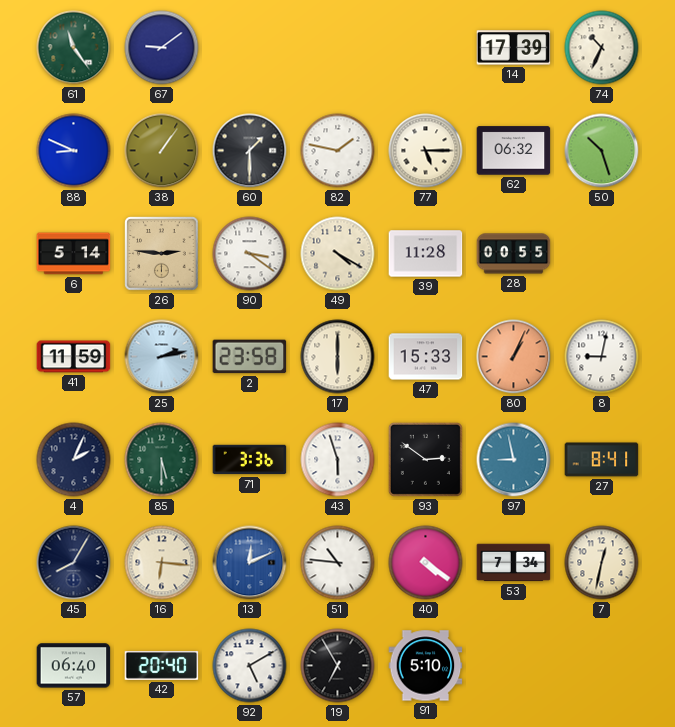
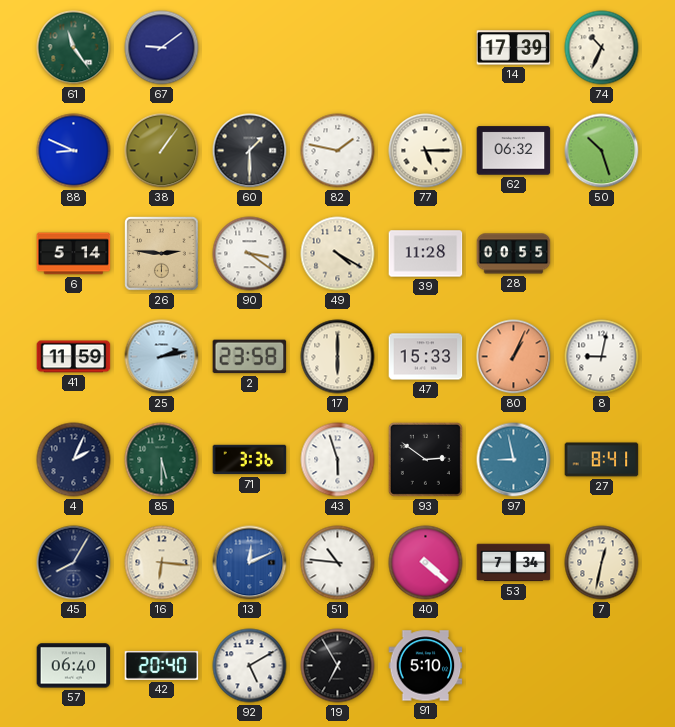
40: 4:21 -> 4:22
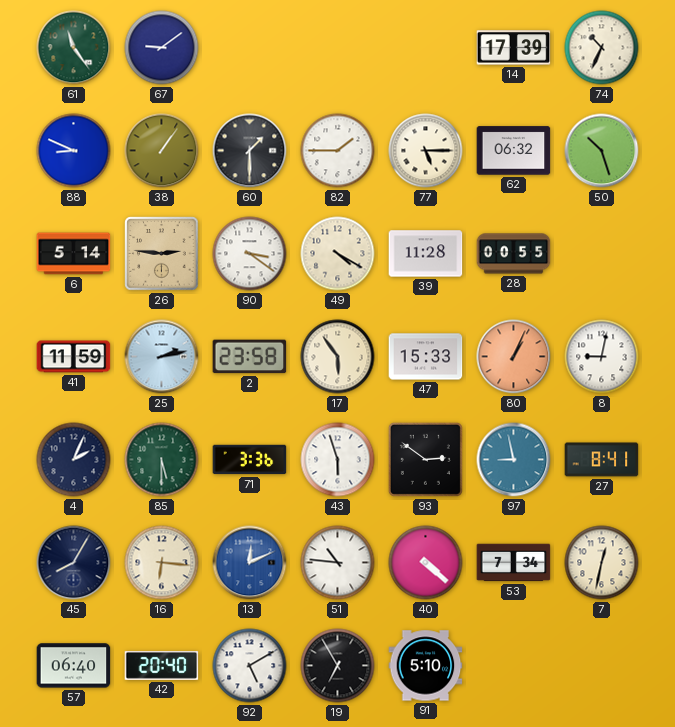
82: 1:47 -> 1:45
17: 6:00 -> 5:54
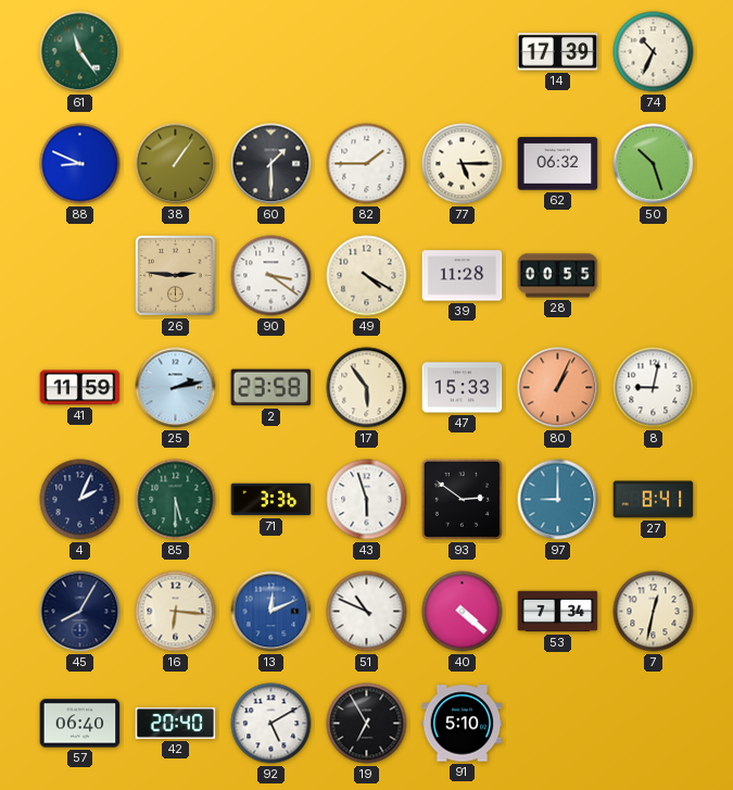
67: 9:09 -> none
6: 5:14 -> none
97: 8:58 -> 9:00
51: 10:46 -> 10:49
